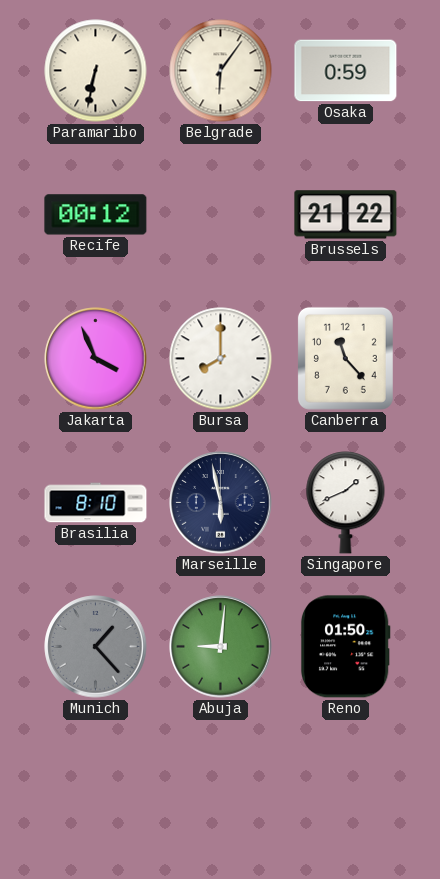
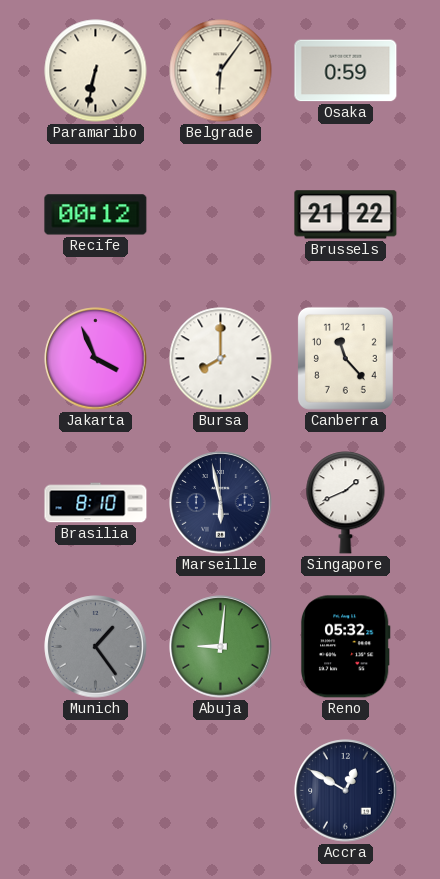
Munich: 1:23 -> 1:24
Reno: 01:50 -> 05:32
Accra: none -> 12:50
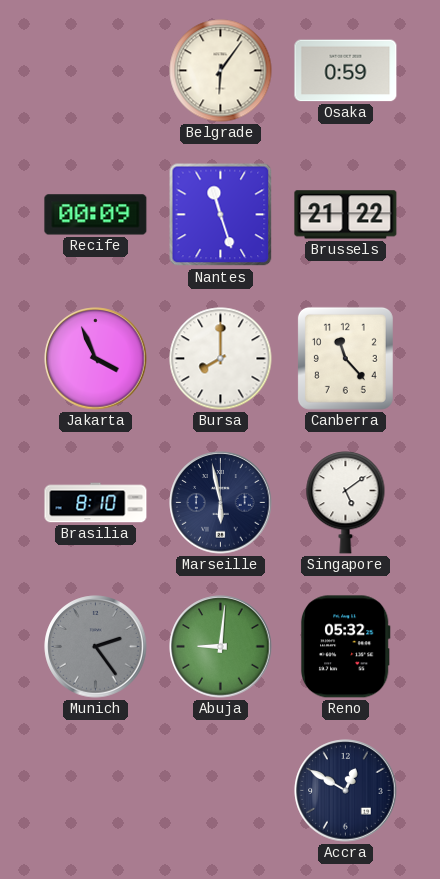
Paramaribo: 6:32 -> none
Recife: 00:12 -> 00:09
Nantes: none -> 11:27
Singapore: 1:41 -> 5:09
Munich: 1:24 -> 2:24
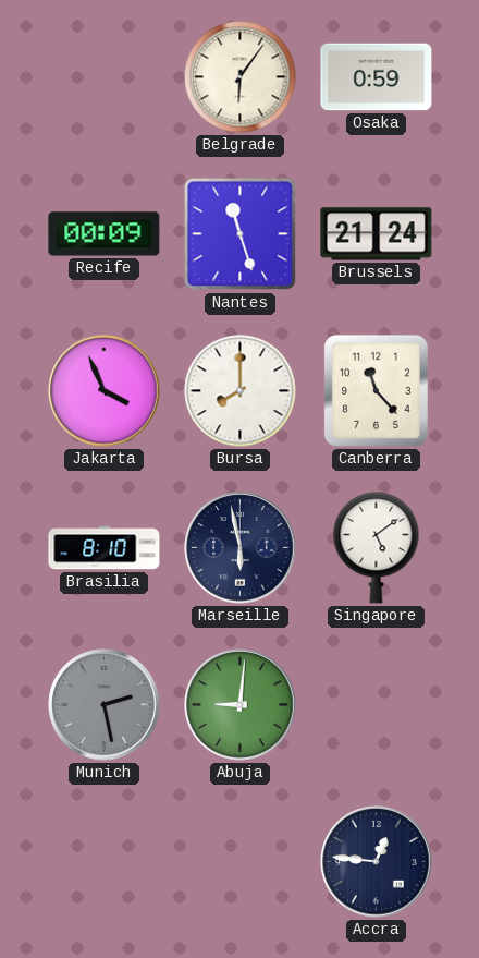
Brussels: 21:22 -> 21:24
Munich: 2:24 -> 2:28
Reno: 05:32 -> none
Accra: 12:50 -> 12:46
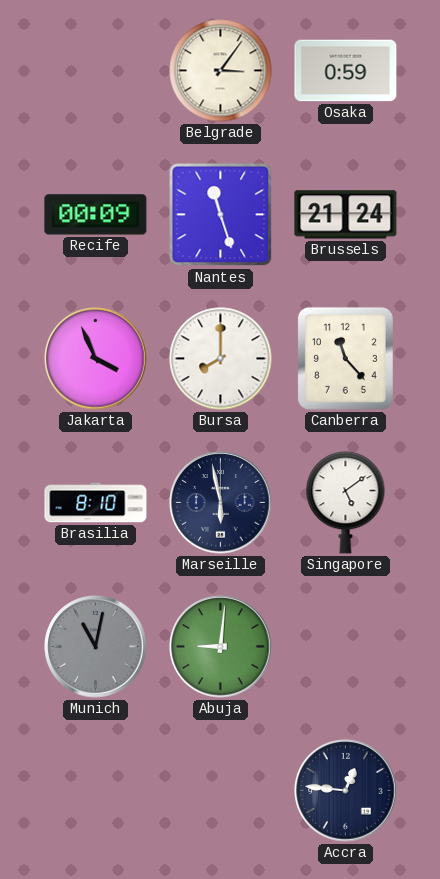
Belgrade: 6:06 -> 3:06
Munich: 2:28 -> 11:02
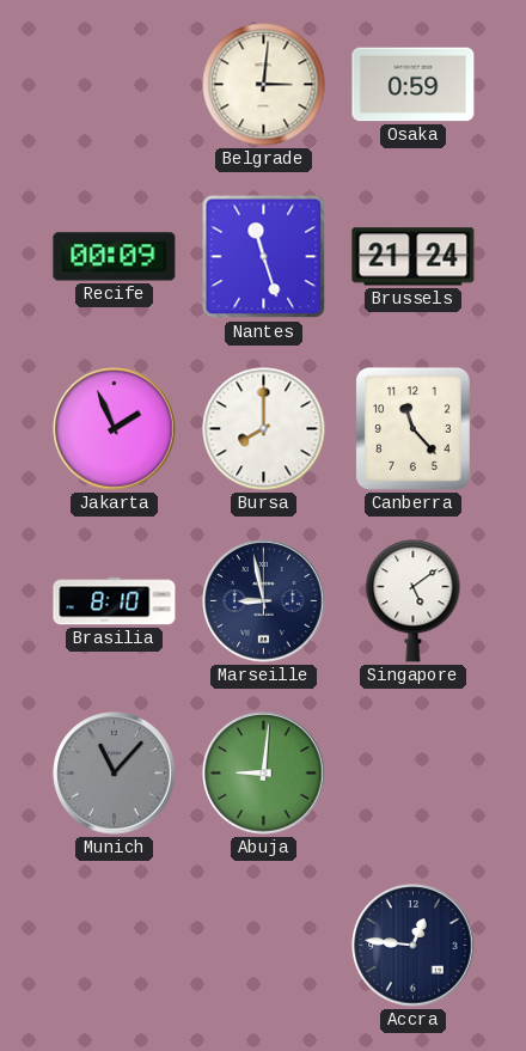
Belgrade: 3:06 -> 3:01
Jakarta: 3:56 -> 1:56
Marseille: 5:58 -> 8:58
Munich: 11:02 -> 11:07
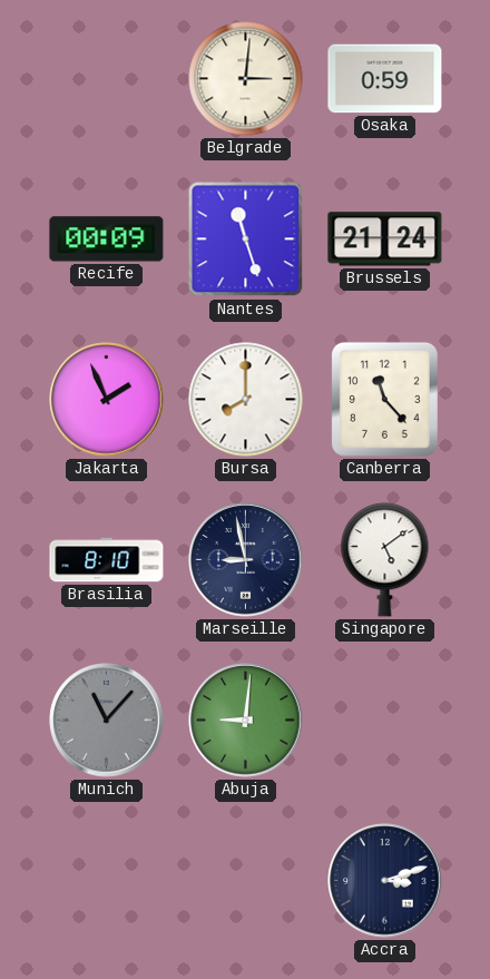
Accra: 12:46 -> 3:12
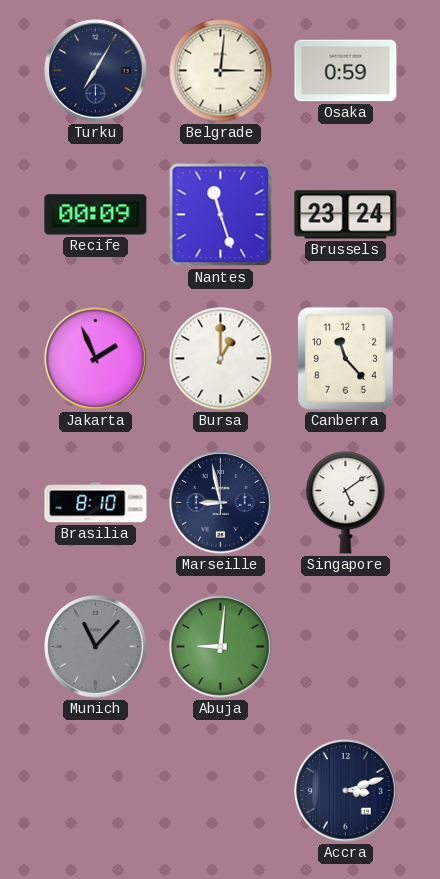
Turku: none -> 7:05
Brussels: 21:24 -> 23:24
Bursa: 8:00 -> 1:00
